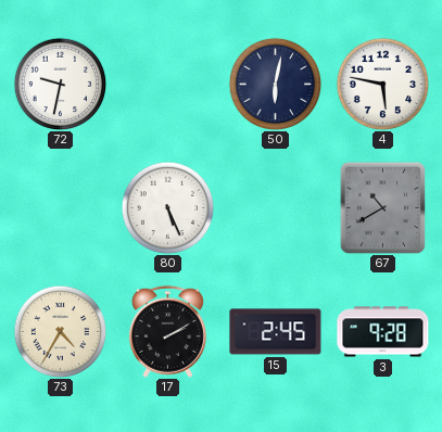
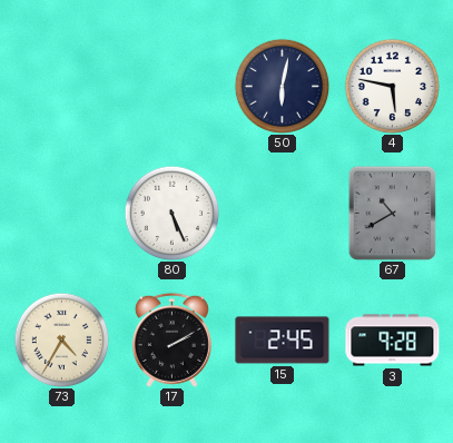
72: 9:32 -> none
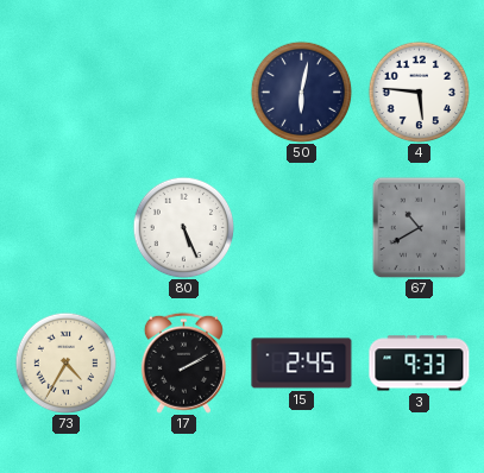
4: 5:47 -> 5:46
3: 9:28 -> 9:33
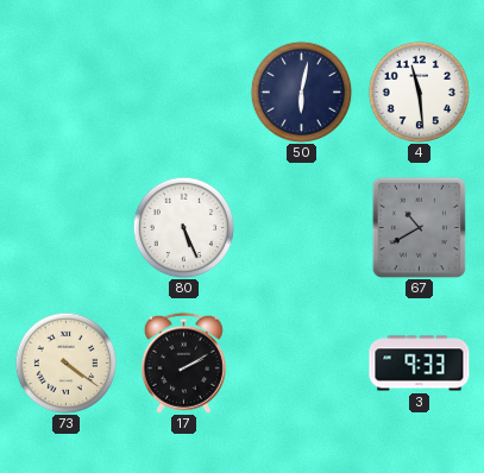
4: 5:46 -> 11:29
73: 4:35 -> 4:21
15: 2:45 -> none
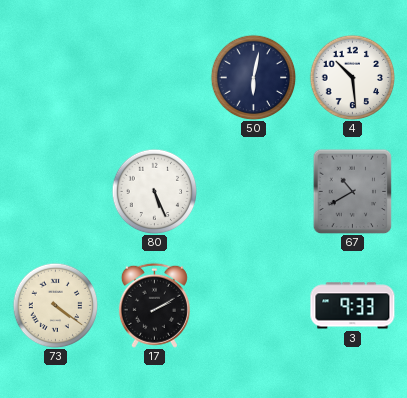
4: 11:29 -> 10:29
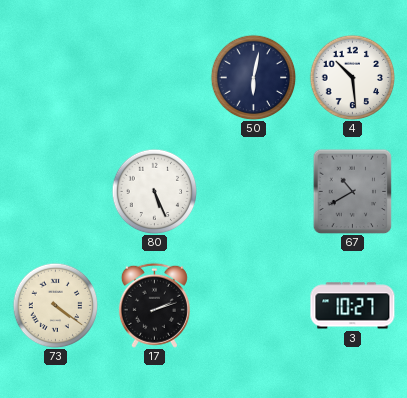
17: 2:10 -> 2:12
3: 9:33 -> 10:27
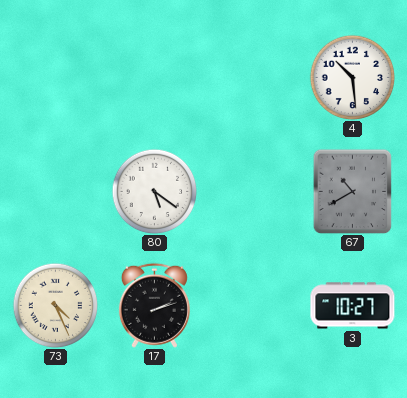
50: 6:02 -> none
80: 5:26 -> 5:21
73: 4:21 -> 4:26
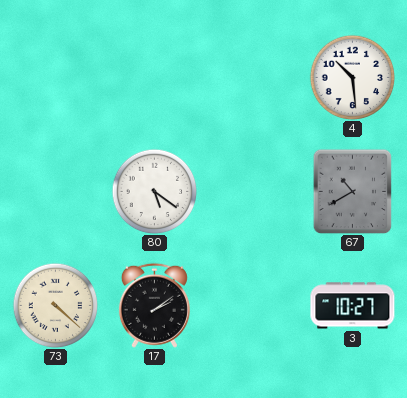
73: 4:26 -> 4:22
17: 2:12 -> 2:09
